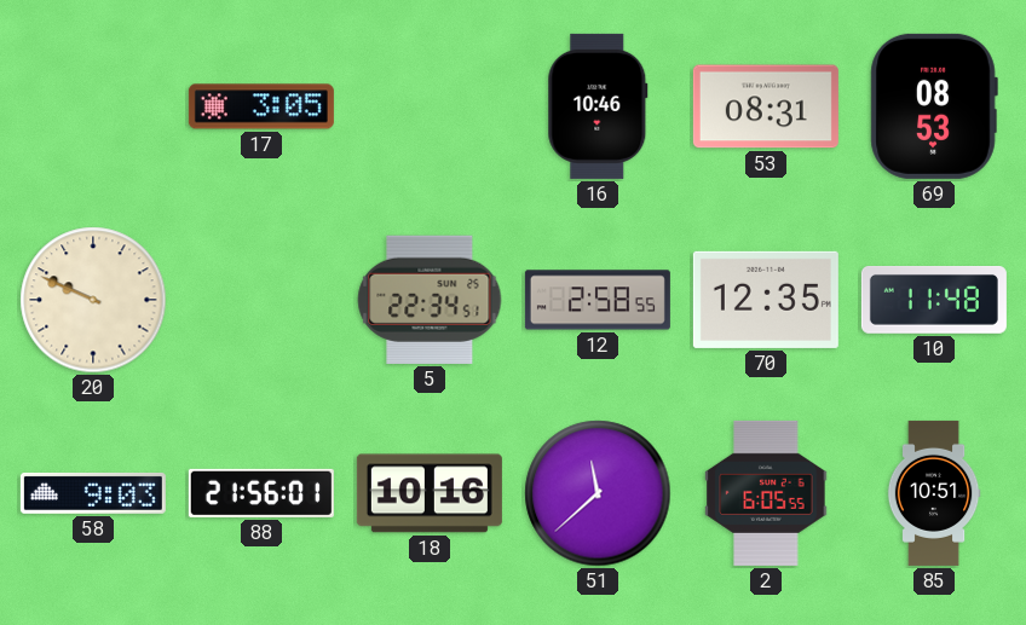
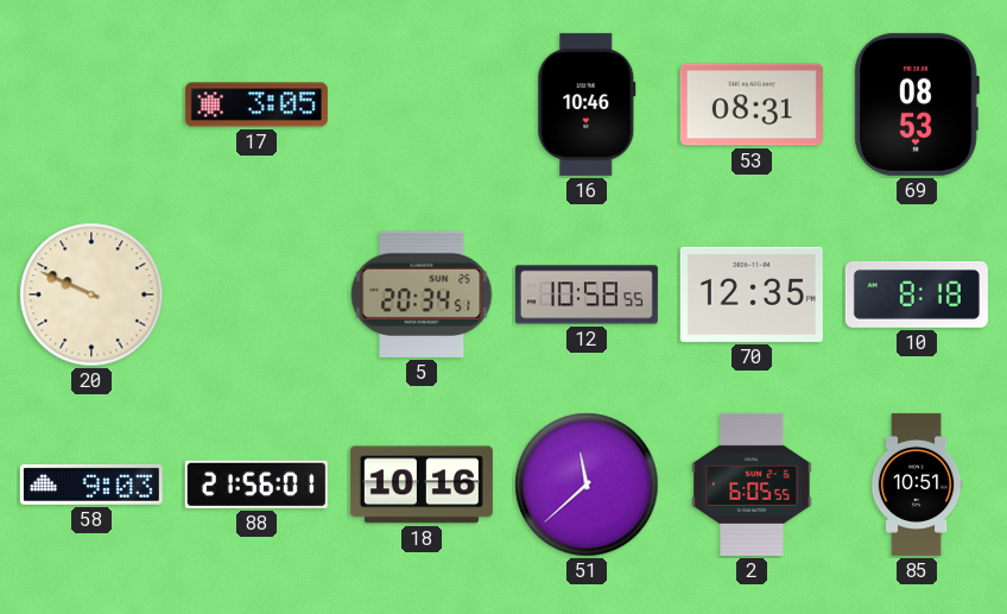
5: 22:34 -> 20:34
12: 2:58 -> 10:58
10: 11:48 -> 8:18
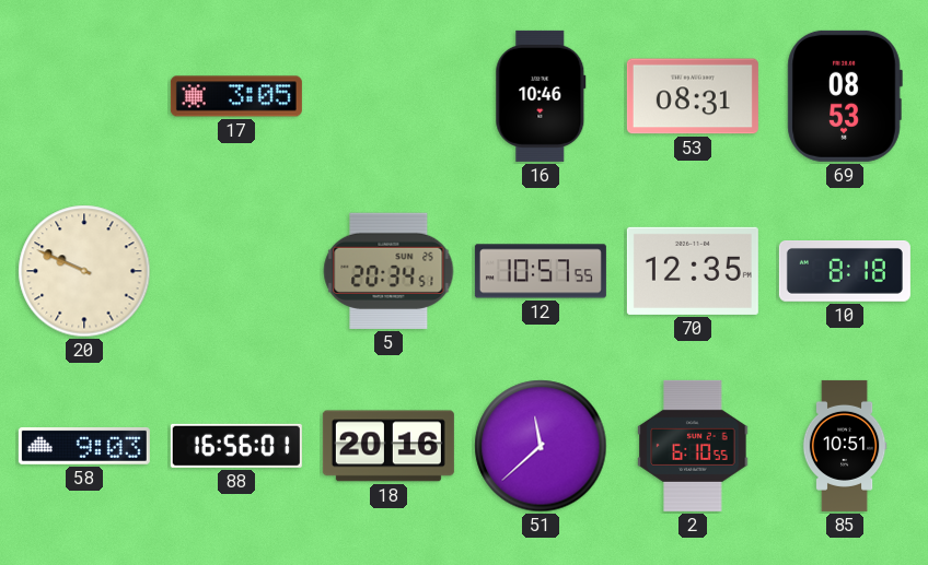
12: 10:58 -> 10:57
88: 21:56 -> 16:56
18: 10:16 -> 20:16
2: 6:05 -> 6:10
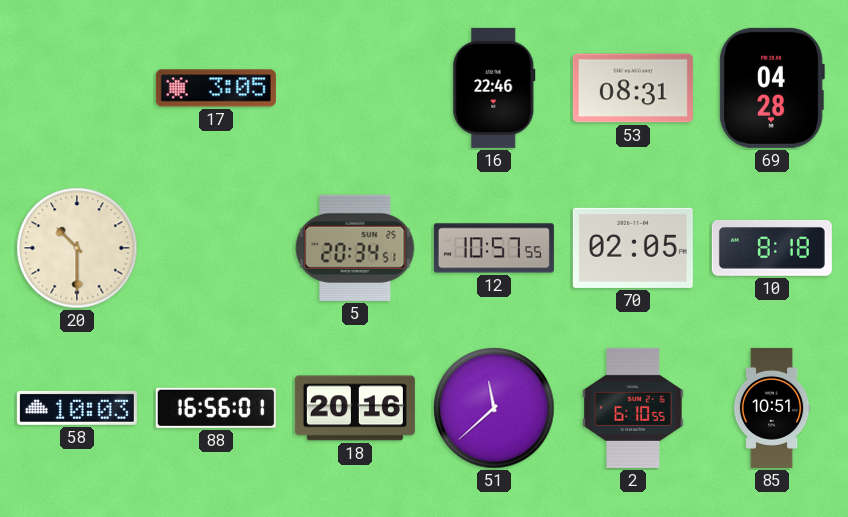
16: 10:46 -> 22:46
69: 08:53 -> 04:28
20: 9:49 -> 10:30
70: 12:35 -> 02:05
58: 9:03 -> 10:03
